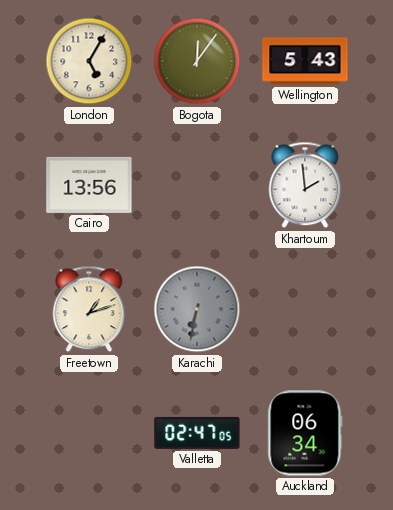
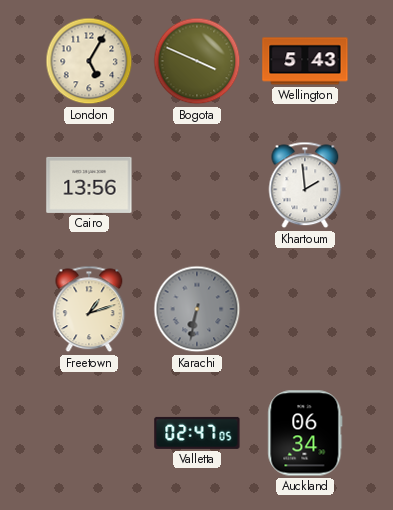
Bogota: 12:06 -> 3:49
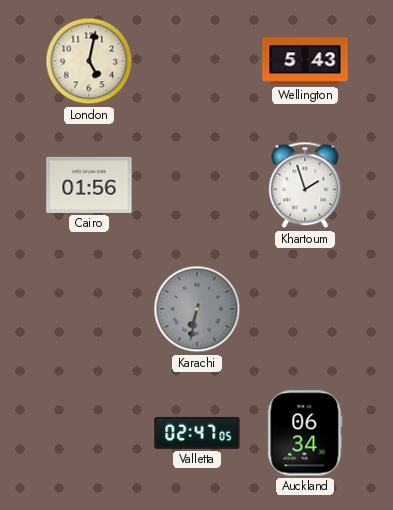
London: 5:05 -> 5:02
Bogota: 3:49 -> none
Cairo: 13:56 -> 01:56
Khartoum: 1:59 -> 1:57
Freetown: 1:12 -> none
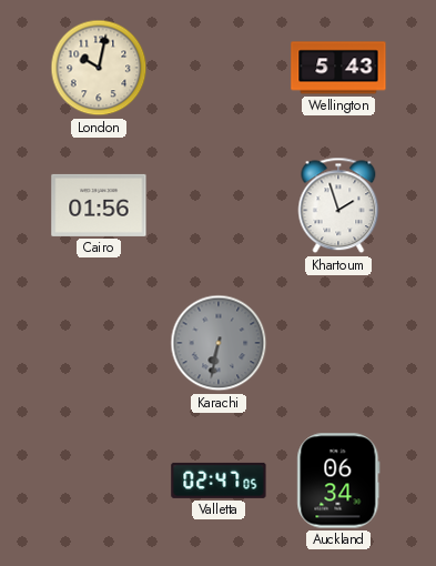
London: 5:02 -> 10:02
